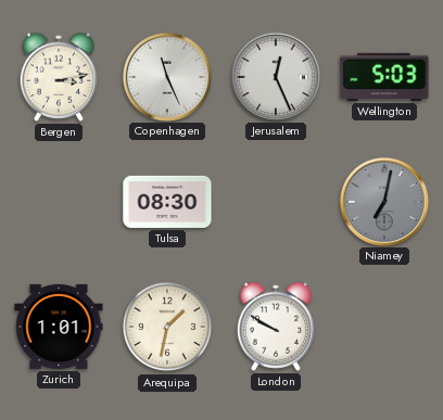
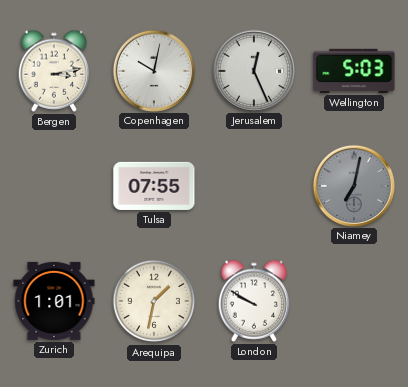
Copenhagen: 11:26 -> 10:02
Tulsa: 08:30 -> 07:55
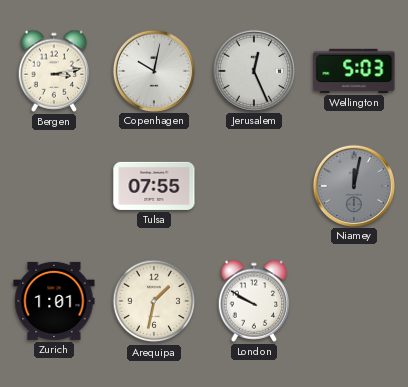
Niamey: 7:02 -> 12:02
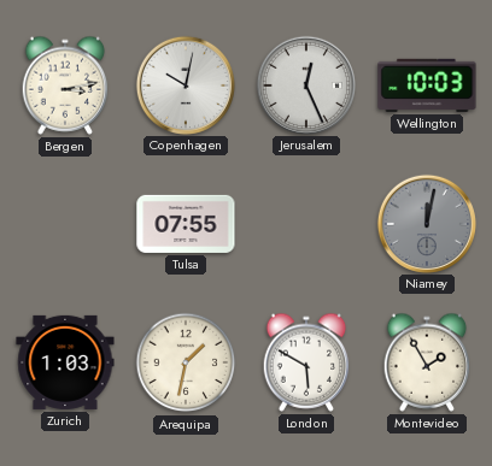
Wellington: 5:03 -> 10:03
Zurich: 1:01 -> 1:03
London: 9:50 -> 5:50
Montevideo: none -> 1:55
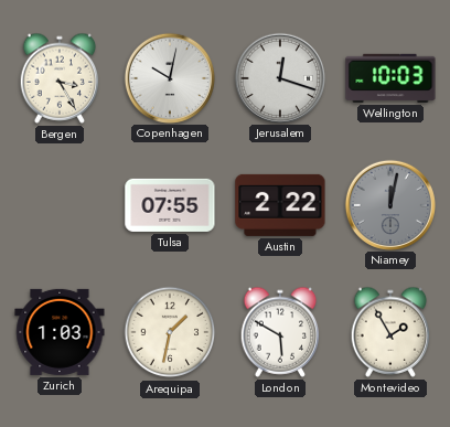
Bergen: 3:13 -> 3:25
Jerusalem: 12:26 -> 12:18
Austin: none -> 2:22
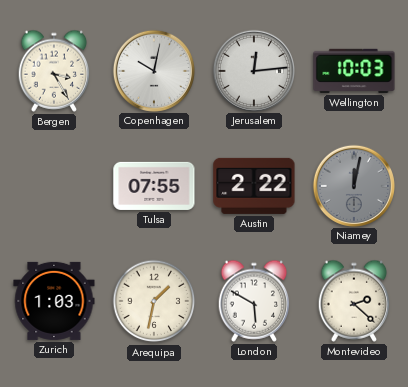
Jerusalem: 12:18 -> 12:14
Montevideo: 1:55 -> 2:22
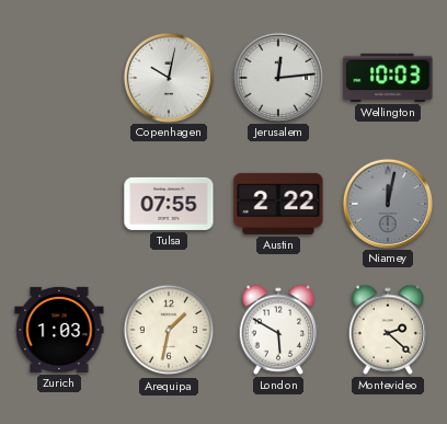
Bergen: 3:25 -> none
